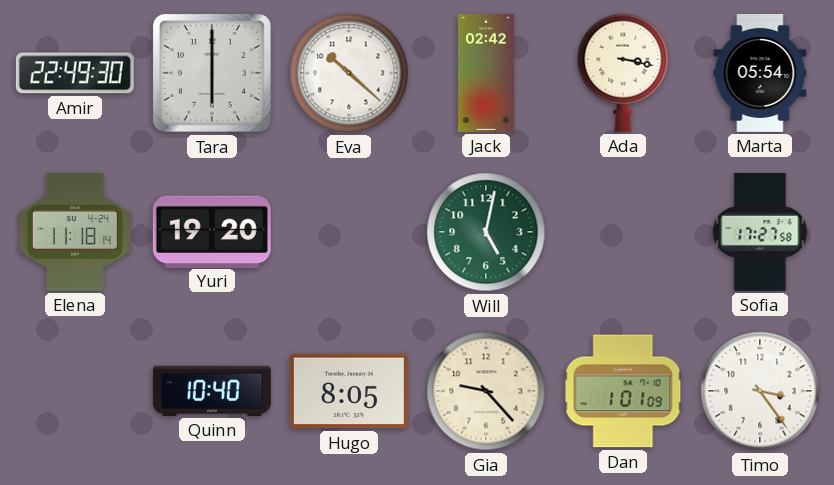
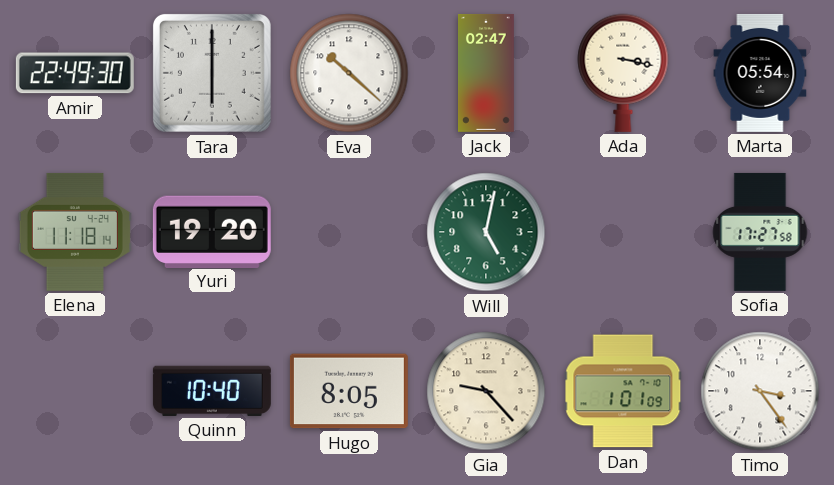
Jack: 02:42 -> 02:47
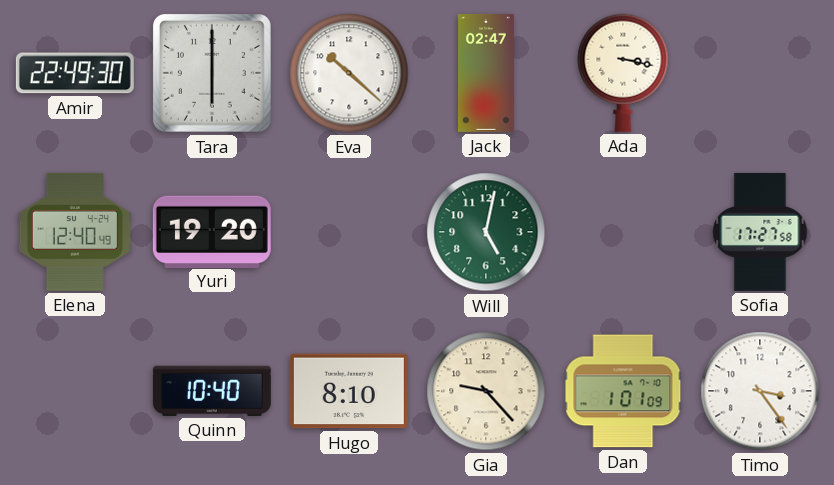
Marta: 05:54 -> none
Elena: 11:18 -> 12:40
Hugo: 8:05 -> 8:10
